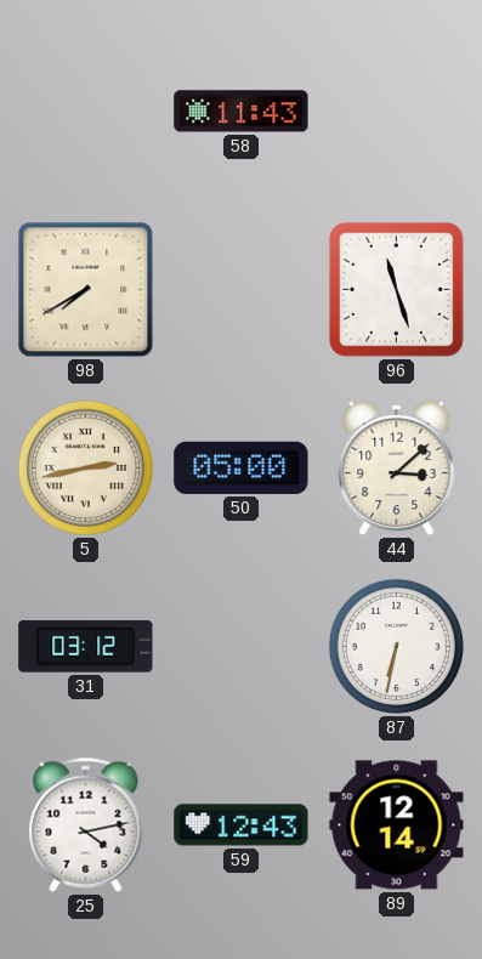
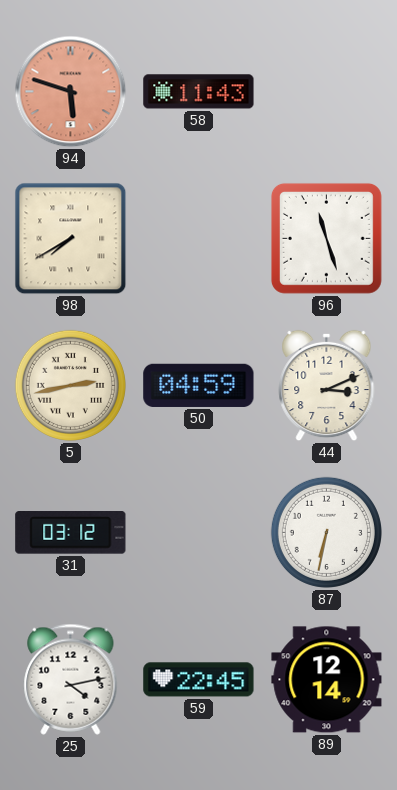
94: none -> 5:48
50: 05:00 -> 04:59
44: 3:08 -> 3:11
59: 12:43 -> 22:45
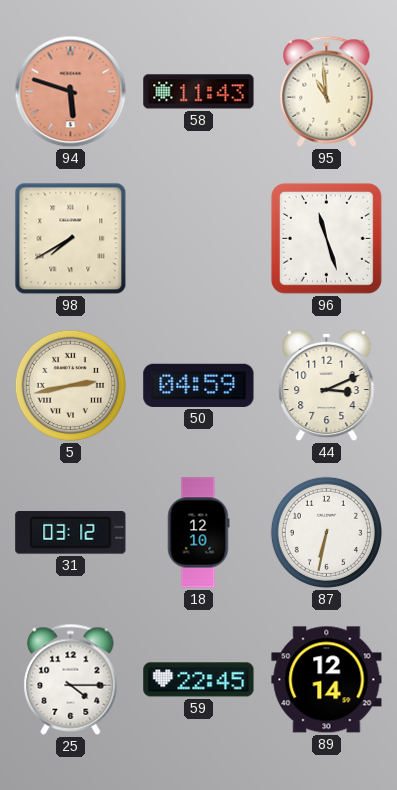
95: none -> 10:59
18: none -> 12:10
25: 4:13 -> 4:15
